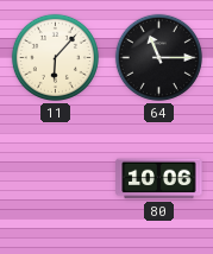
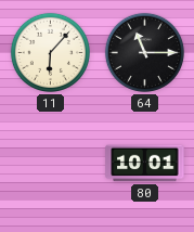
80: 10:06 -> 10:01
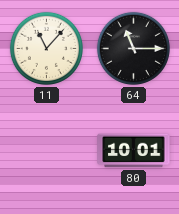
11: 6:07 -> 11:07
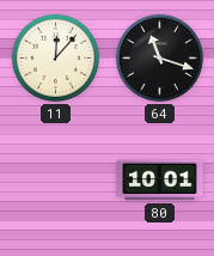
11: 11:07 -> 12:07
64: 11:15 -> 11:18
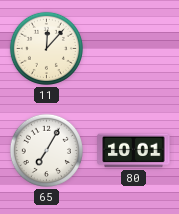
64: 11:18 -> none
65: none -> 7:05
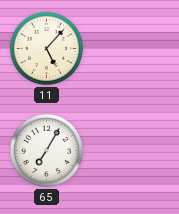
11: 12:07 -> 5:07
80: 10:01 -> none
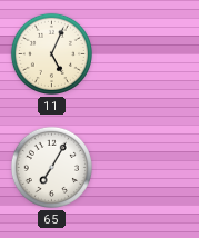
11: 5:07 -> 5:04
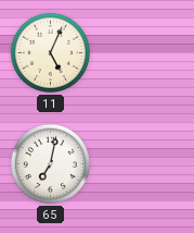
65: 7:05 -> 7:02
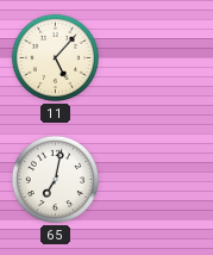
11: 5:04 -> 5:07
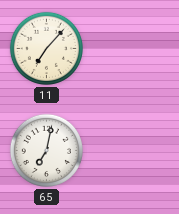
11: 5:07 -> 7:07
